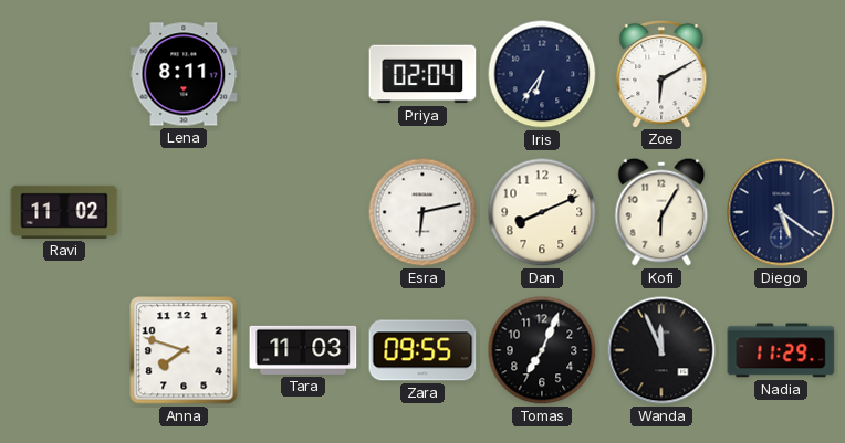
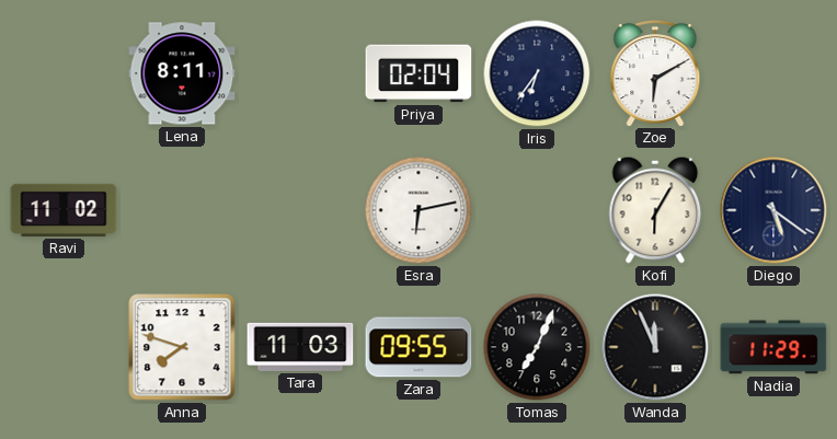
Dan: 8:11 -> none
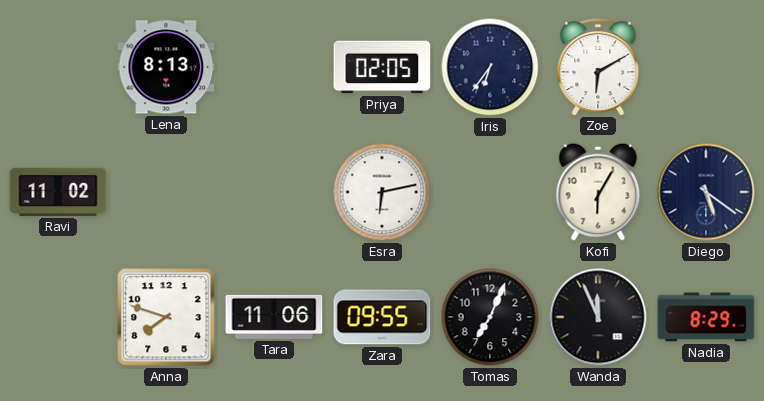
Lena: 8:11 -> 8:13
Priya: 02:04 -> 02:05
Tara: 11:03 -> 11:06
Nadia: 11:29 -> 8:29
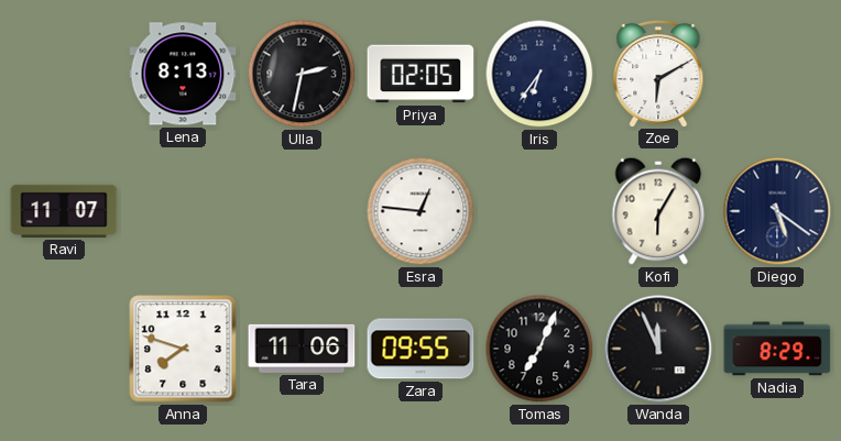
Ulla: none -> 2:32
Ravi: 11:02 -> 11:07
Esra: 6:13 -> 12:46
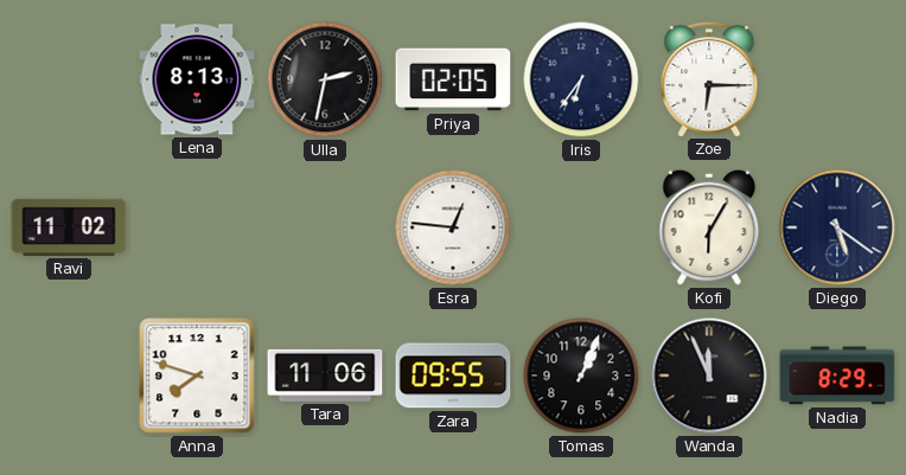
Zoe: 6:10 -> 6:15
Ravi: 11:07 -> 11:02
Tomas: 7:04 -> 1:04
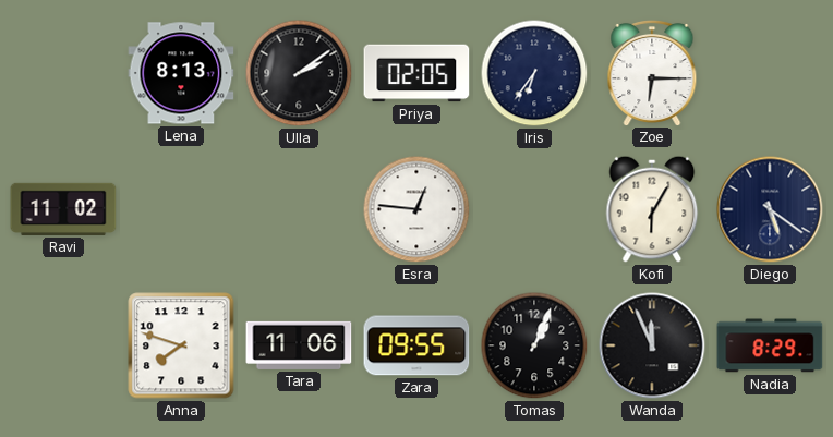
Ulla: 2:32 -> 2:09
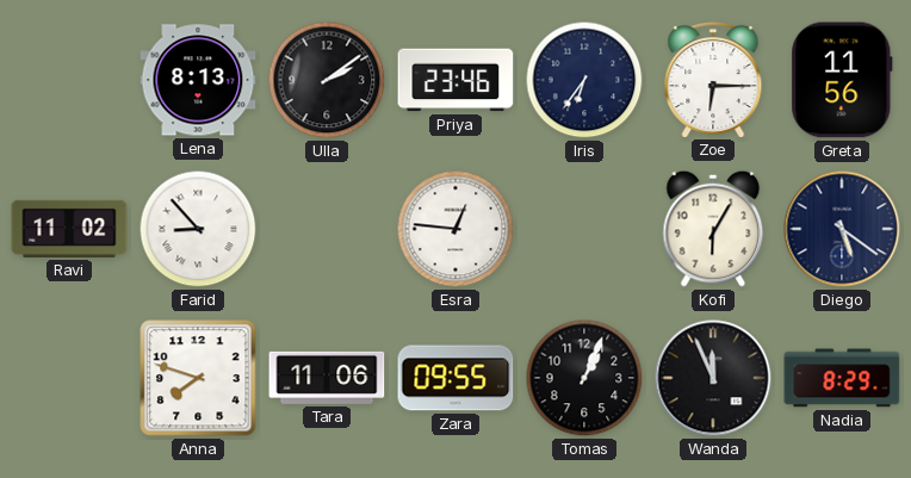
Priya: 02:05 -> 23:46
Greta: none -> 11:56
Farid: none -> 8:53
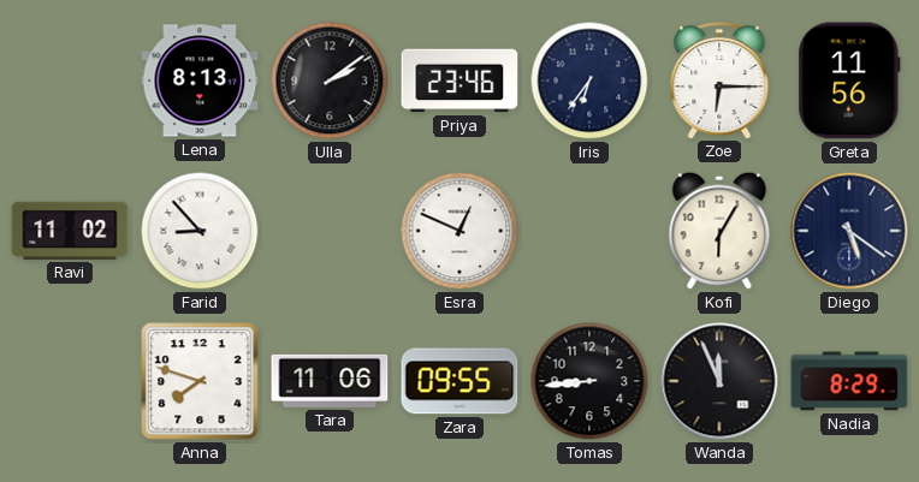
Esra: 12:46 -> 12:49
Tomas: 1:04 -> 8:44
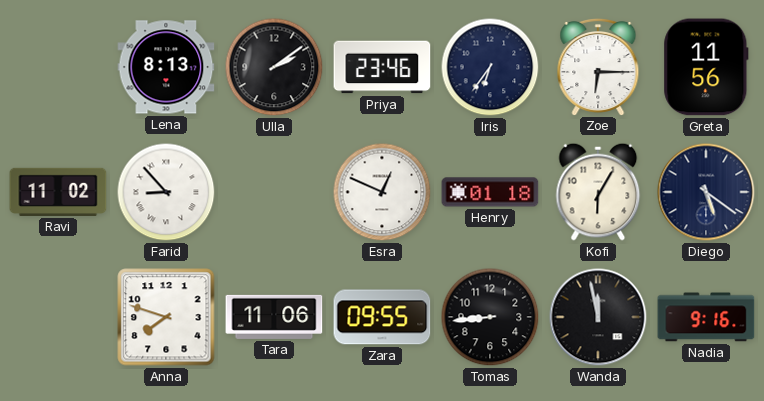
Henry: none -> 01:18
Wanda: 11:56 -> 11:58
Nadia: 8:29 -> 9:16
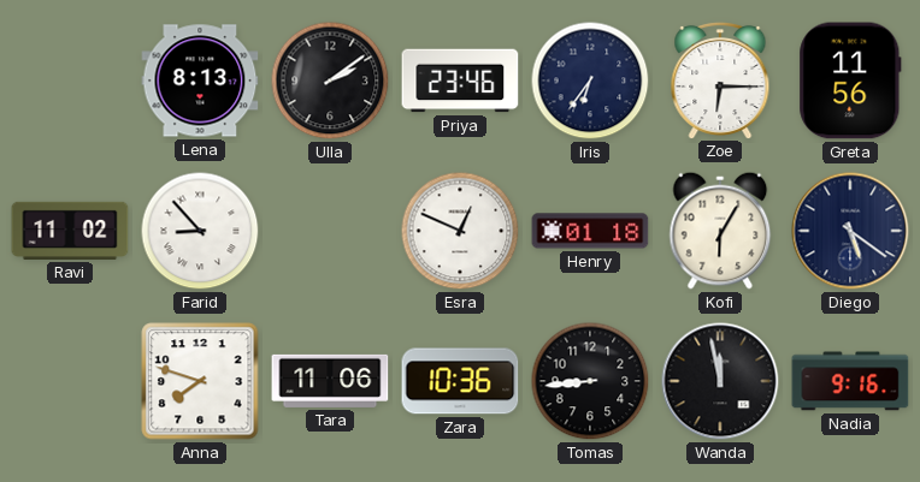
Zara: 09:55 -> 10:36
